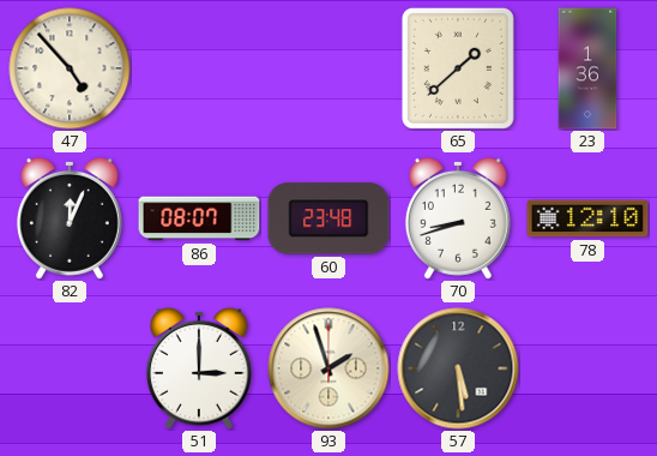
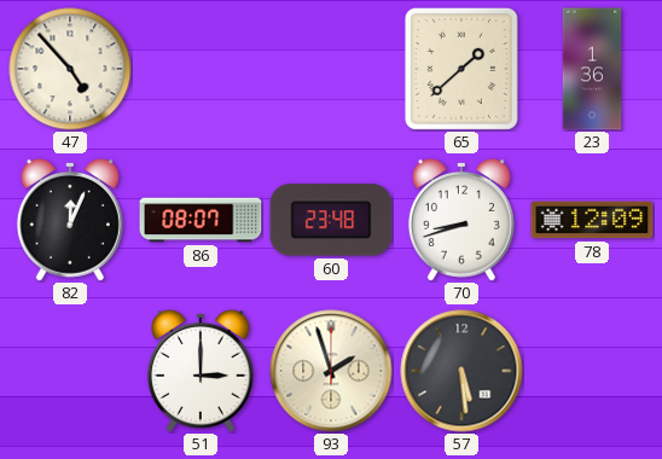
78: 12:10 -> 12:09
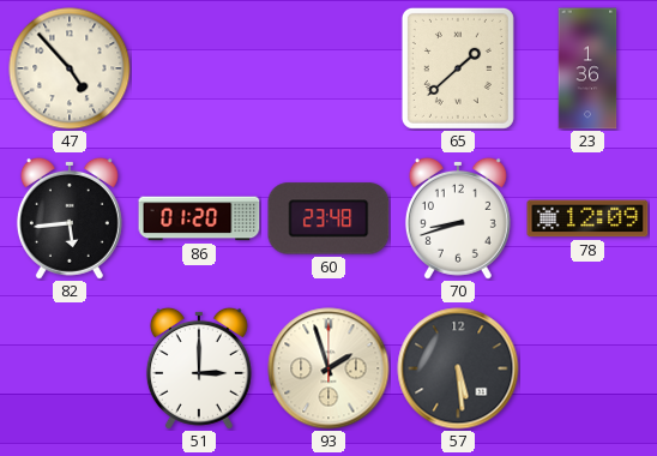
82: 12:04 -> 5:44
86: 08:07 -> 01:20
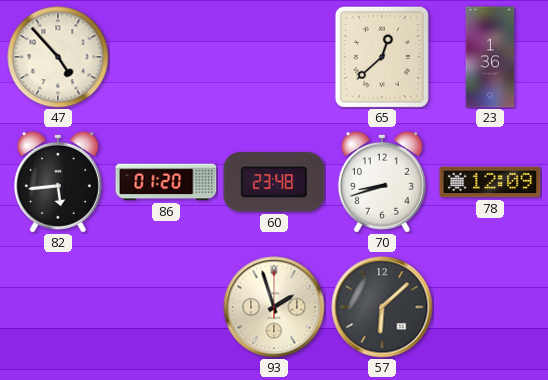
65: 1:38 -> 12:38
51: 3:00 -> none
57: 5:29 -> 6:08
